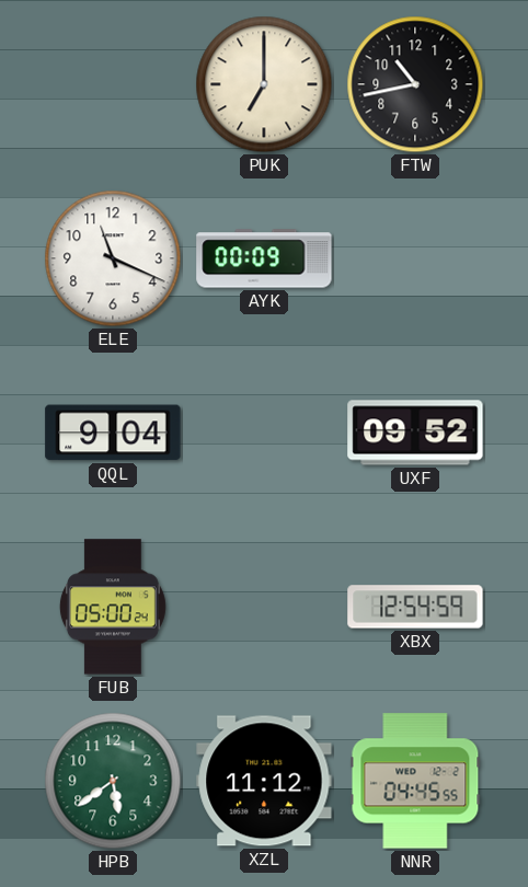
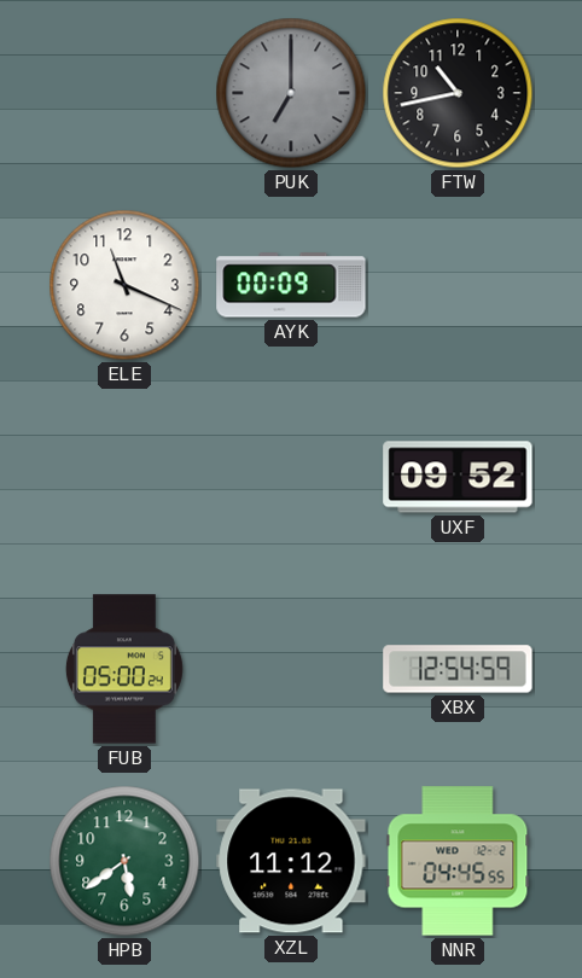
PUK dial: cream -> grey
QQL: 9:04 -> none
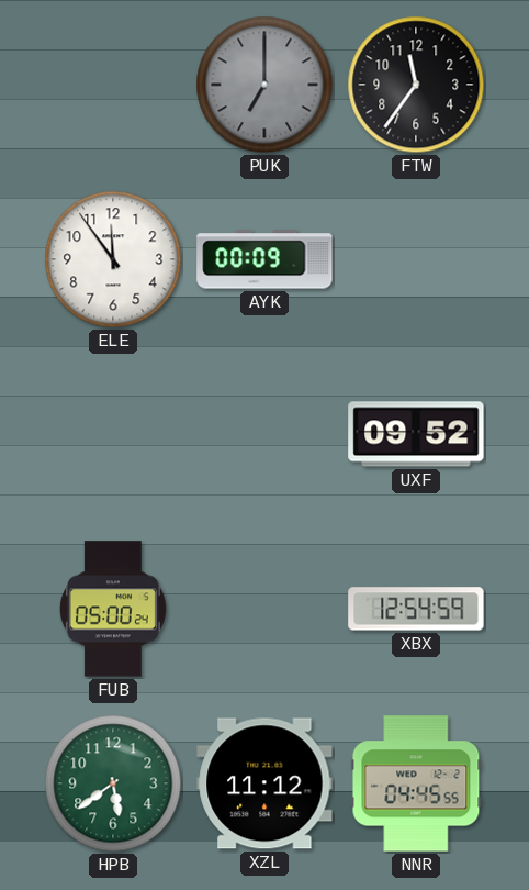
FTW: 10:43 -> 11:36
ELE: 11:19 -> 11:54
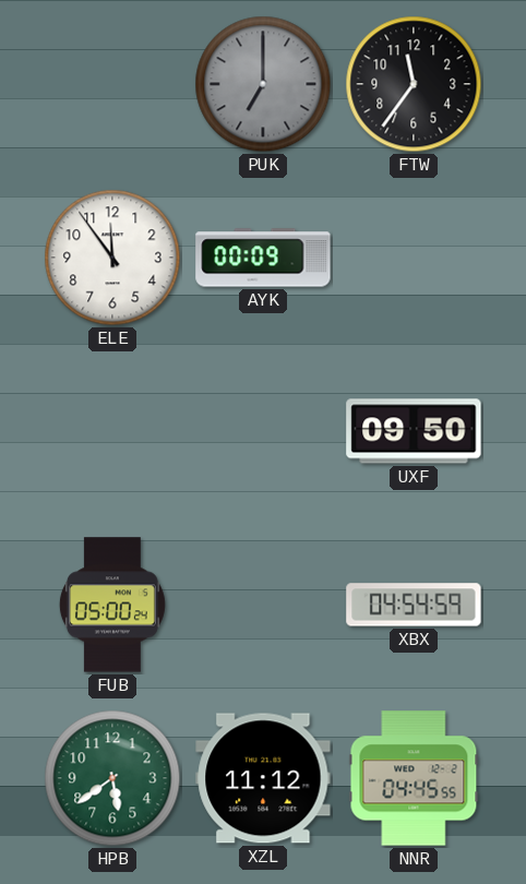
UXF: 09:52 -> 09:50
XBX: 12:54 -> 04:54
